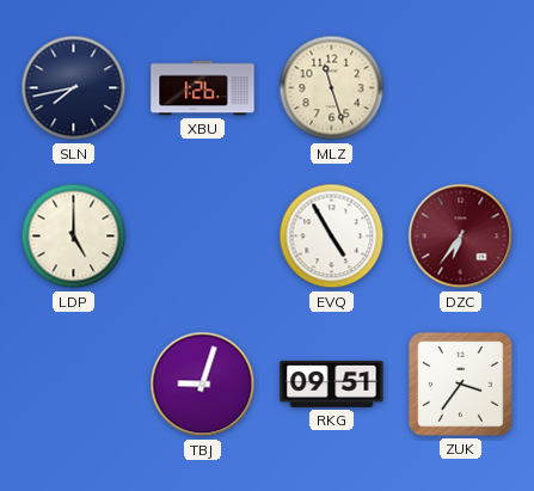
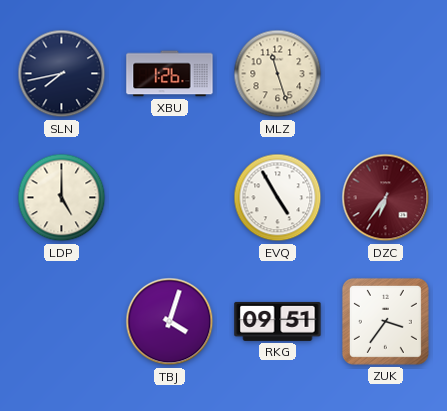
TBJ: 9:03 -> 4:03
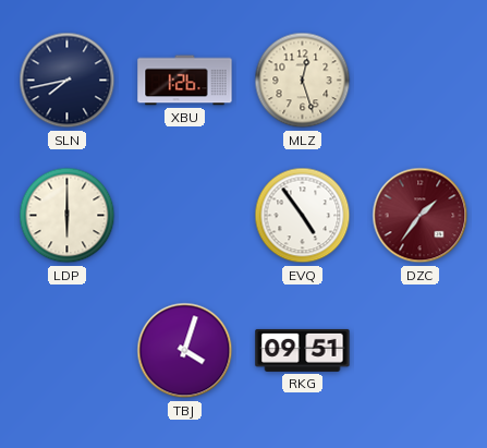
MLZ: 11:27 -> 12:27
LDP: 5:00 -> 6:00
EVQ: 4:55 -> 4:54
DZC: 6:36 -> 1:36
ZUK: 3:36 -> none
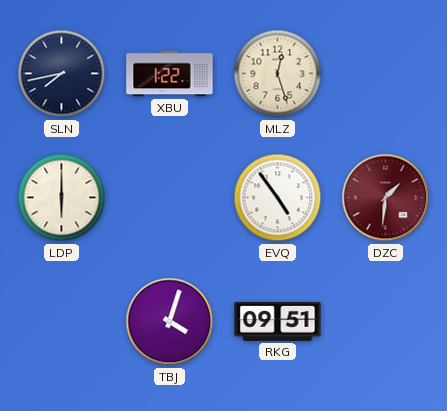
XBU: 1:26 -> 1:22
DZC: 1:36 -> 1:31
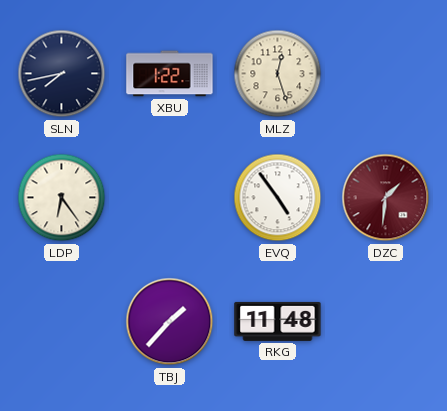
LDP: 6:00 -> 6:24
TBJ: 4:03 -> 1:37
RKG: 09:51 -> 11:48
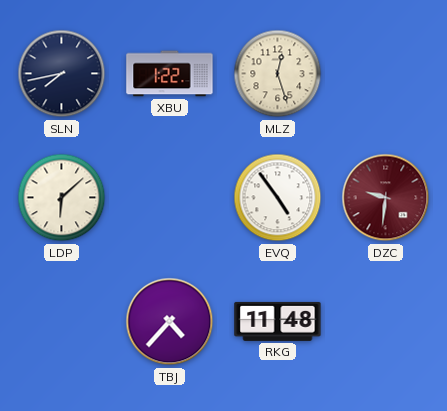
LDP: 6:24 -> 6:08
DZC: 1:31 -> 9:31
TBJ: 1:37 -> 4:37
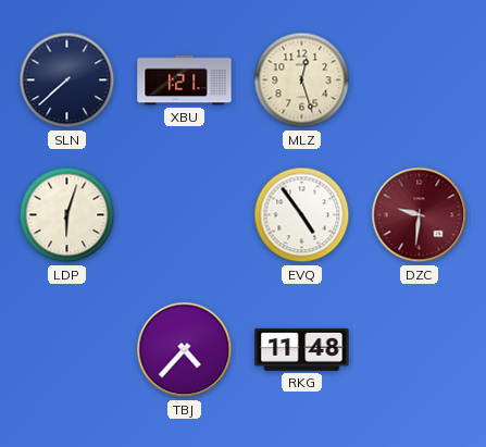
SLN: 7:43 -> 7:38
XBU: 1:22 -> 1:21
LDP: 6:08 -> 6:03
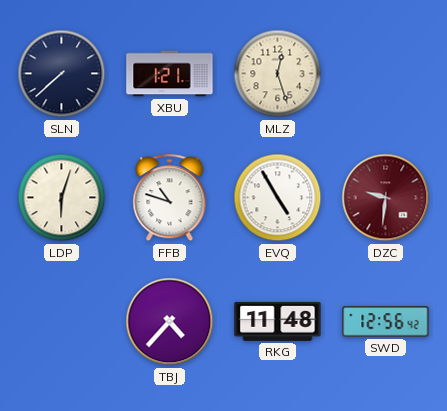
FFB: none -> 10:48
EVQ: 4:54 -> 4:55
SWD: none -> 12:56
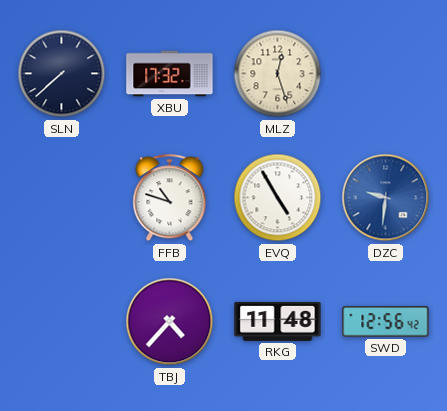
XBU: 1:21 -> 17:32
LDP: 6:03 -> none
DZC dial: burgundy -> blue
